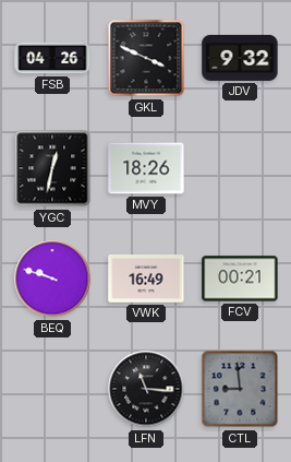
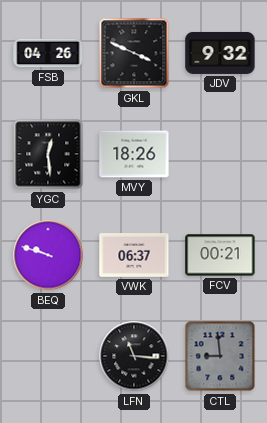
YGC: 12:32 -> 12:29
VWK: 16:49 -> 06:37
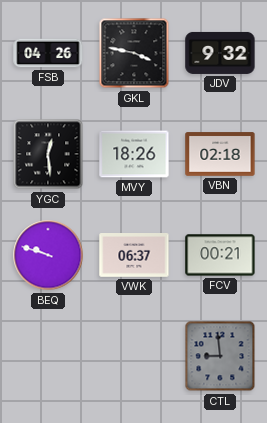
GKL: 3:49 -> 3:47
VBN: none -> 02:18
LFN: 11:16 -> none
